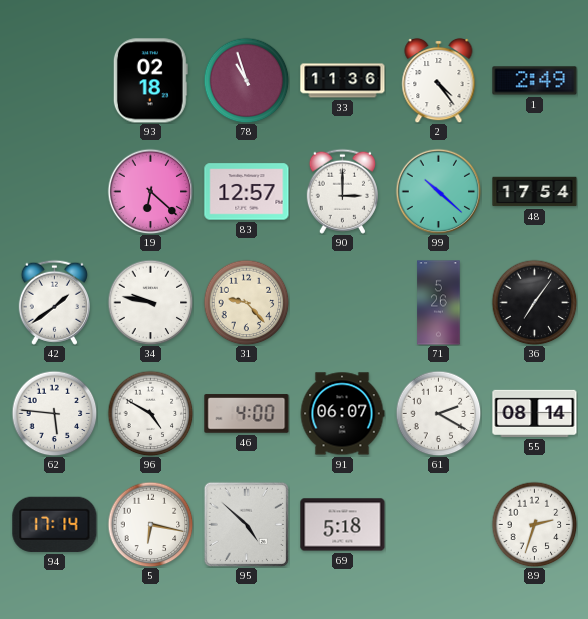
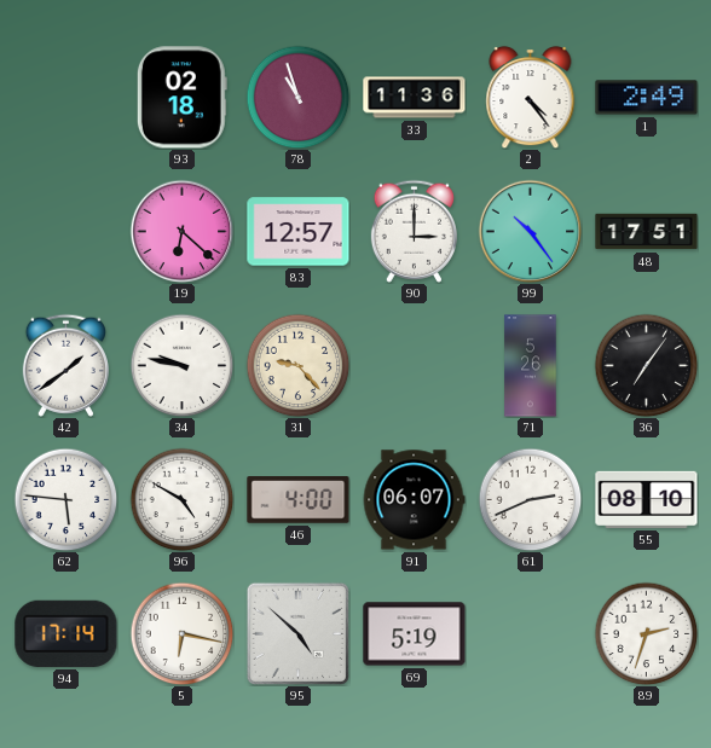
99: 10:22 -> 10:24
48: 17:54 -> 17:51
61: 2:20 -> 2:41
55: 08:14 -> 08:10
69: 5:18 -> 5:19
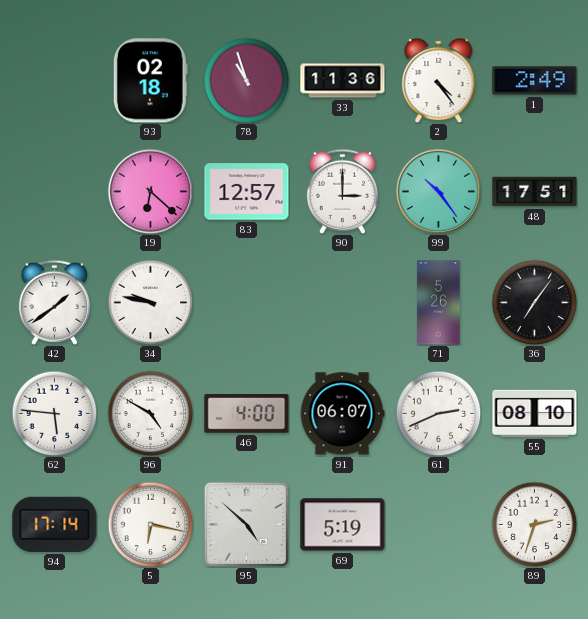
31: 9:23 -> none
